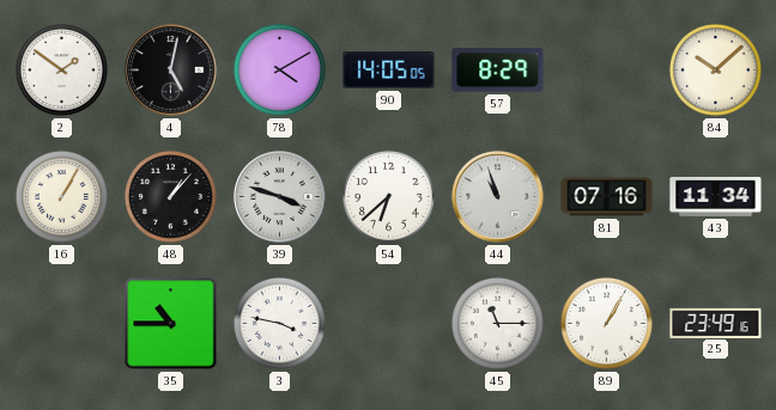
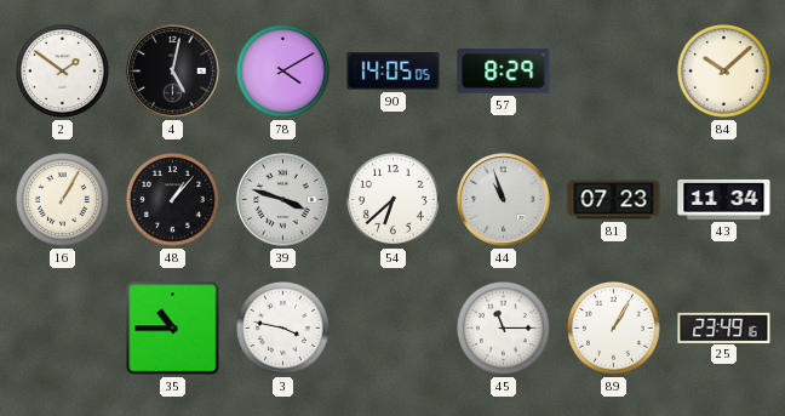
81: 07:16 -> 07:23
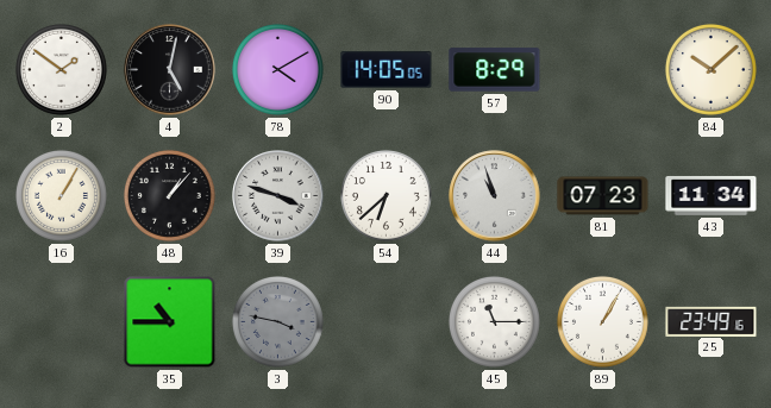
3 dial: white -> grey
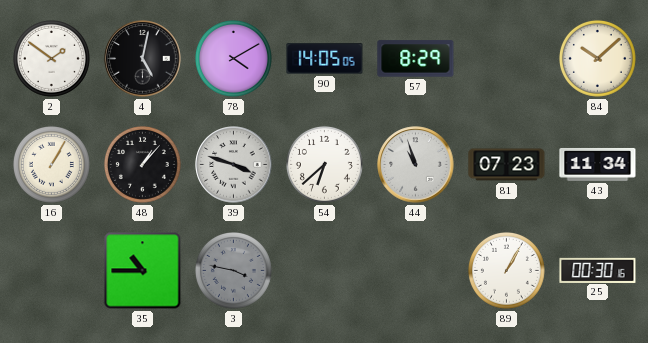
45: 11:15 -> none
25: 23:49 -> 00:30
